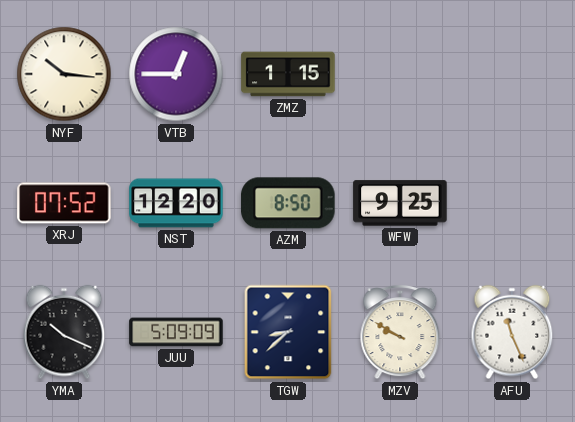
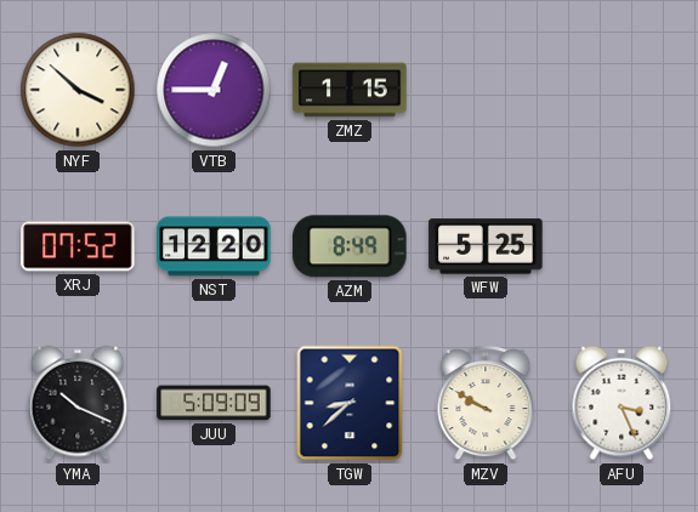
NYF: 10:16 -> 3:52
AZM: 8:50 -> 8:49
WFW: 9:25 -> 5:25
AFU: 11:26 -> 3:26
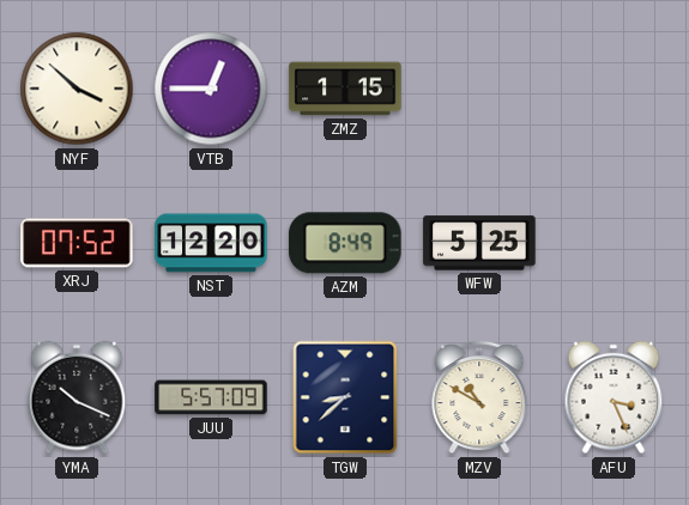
JUU: 5:09 -> 5:57
MZV: 9:50 -> 10:50
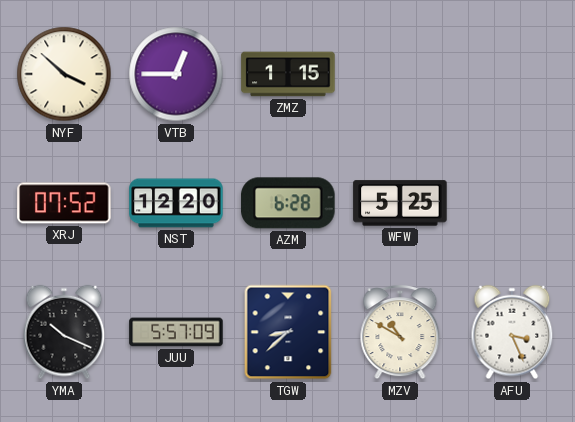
AZM: 8:49 -> 6:28
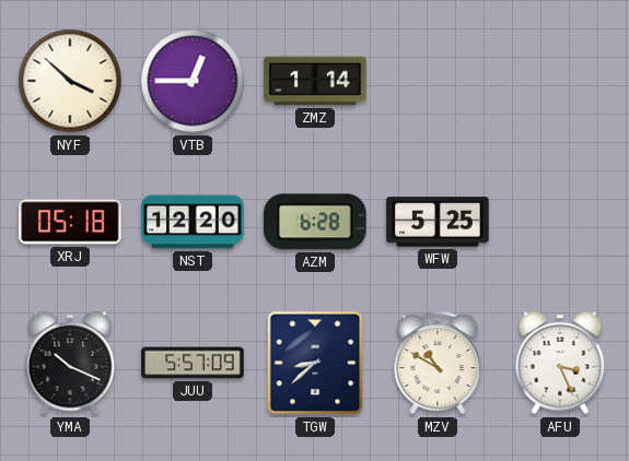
ZMZ: 1:15 -> 1:14
XRJ: 07:52 -> 05:18
